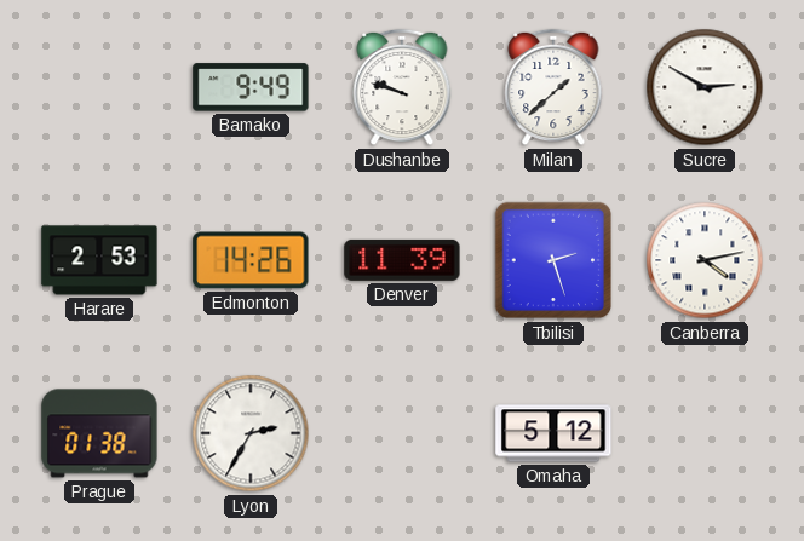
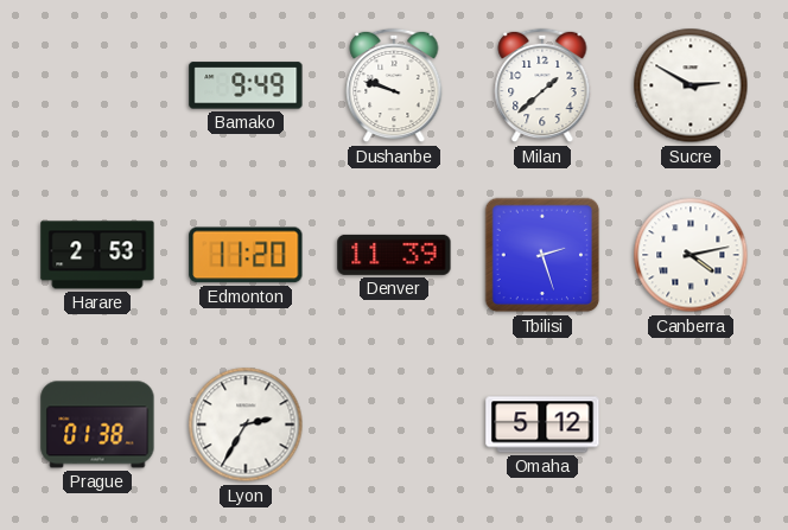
Edmonton: 14:26 -> 11:20
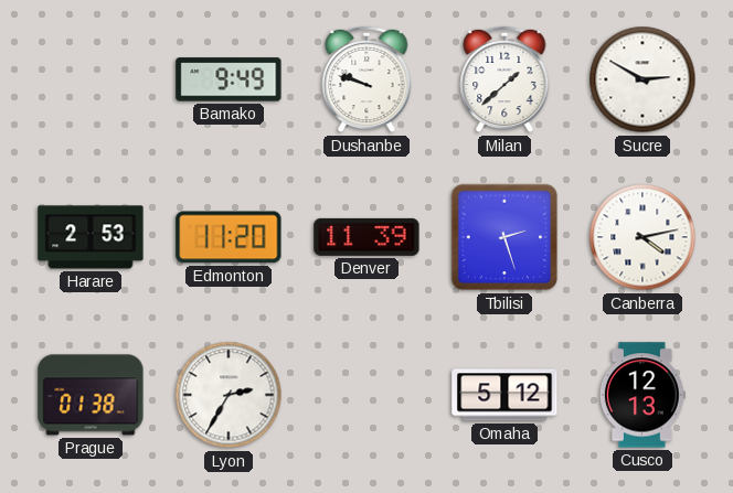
Cusco: none -> 12:13
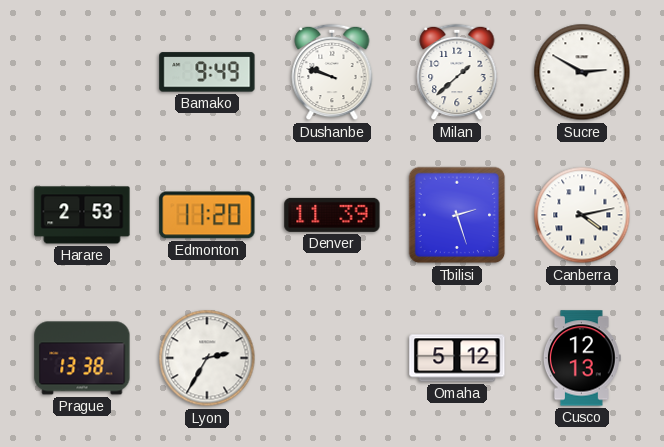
Prague: 01:38 -> 13:38
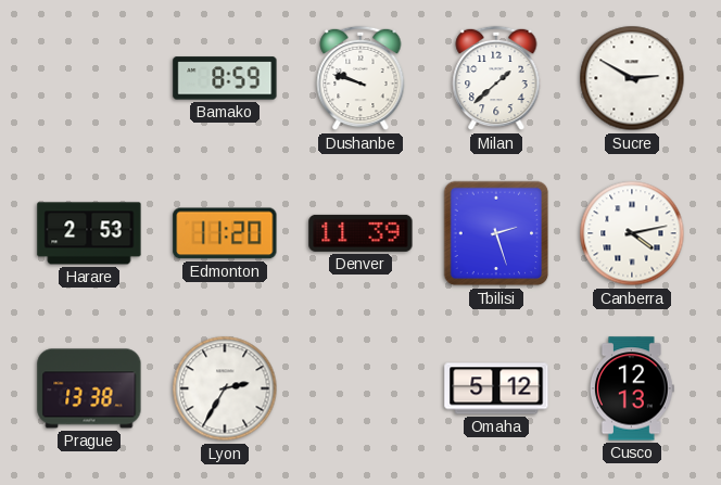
Bamako: 9:49 -> 8:59
